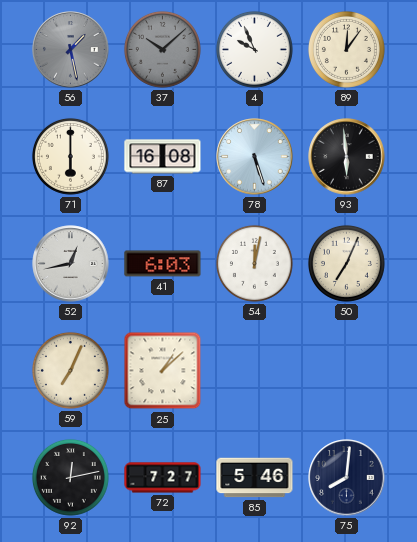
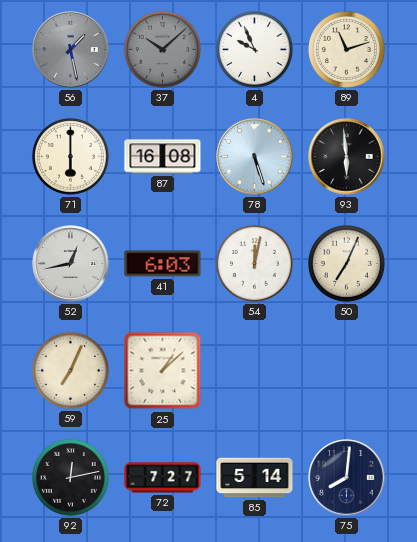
89: 12:06 -> 11:12
85: 5:46 -> 5:14
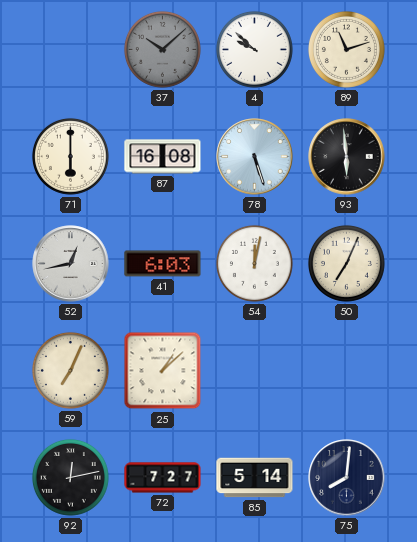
56: 1:28 -> none
4: 9:56 -> 9:52
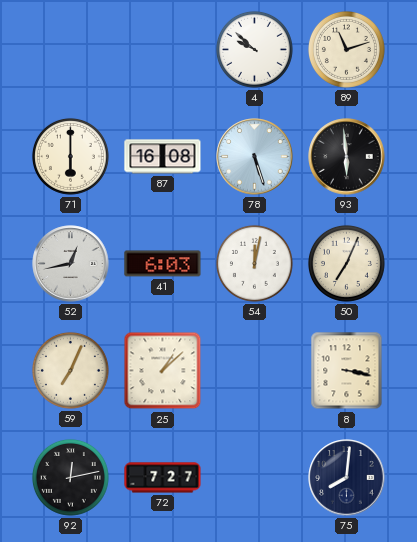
37: 10:08 -> none
8: none -> 3:17
85: 5:14 -> none
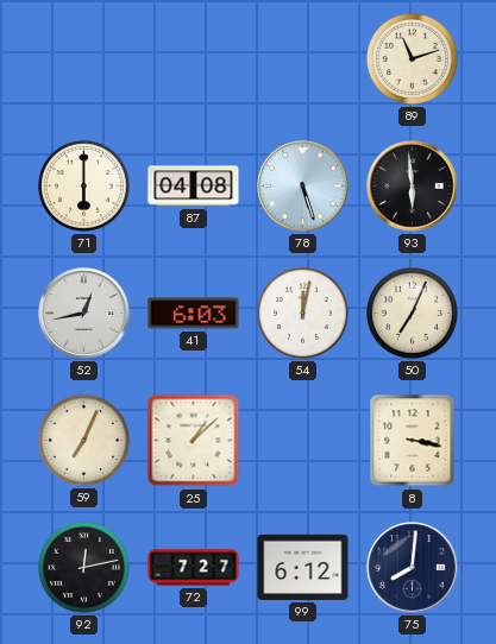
4: 9:52 -> none
87: 16:08 -> 04:08
99: none -> 6:12
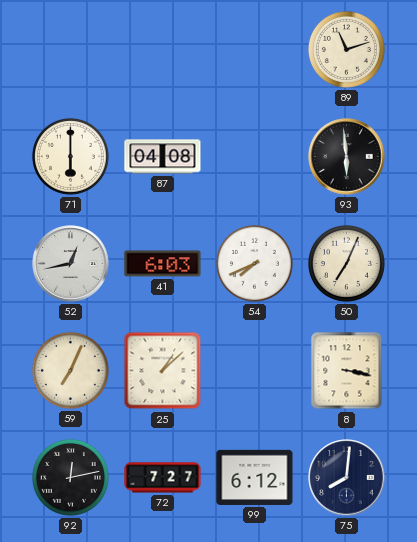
78: 5:27 -> none
54: 12:02 -> 7:41
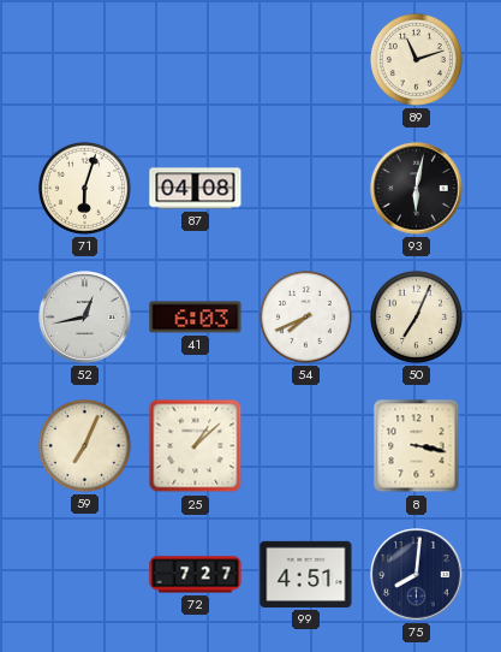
71: 6:00 -> 6:03
93: 5:59 -> 6:02
92: 12:13 -> none
99: 6:12 -> 4:51
